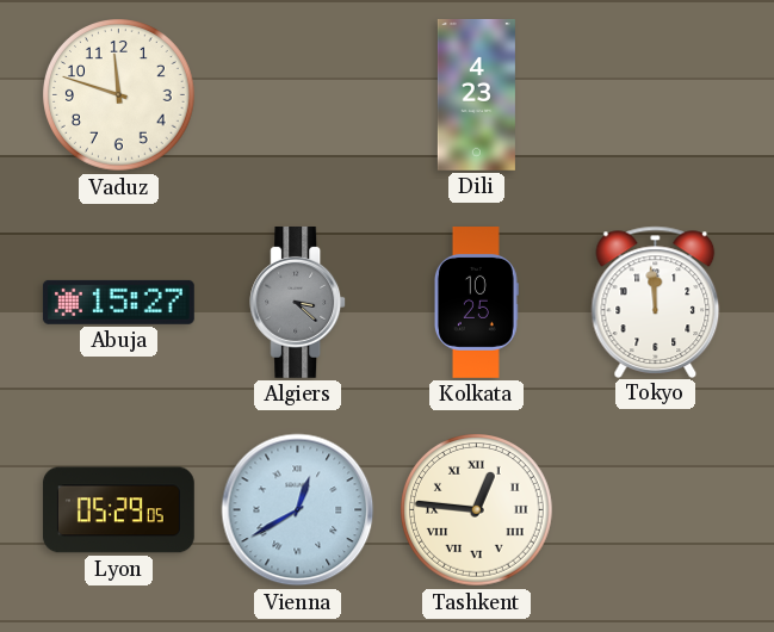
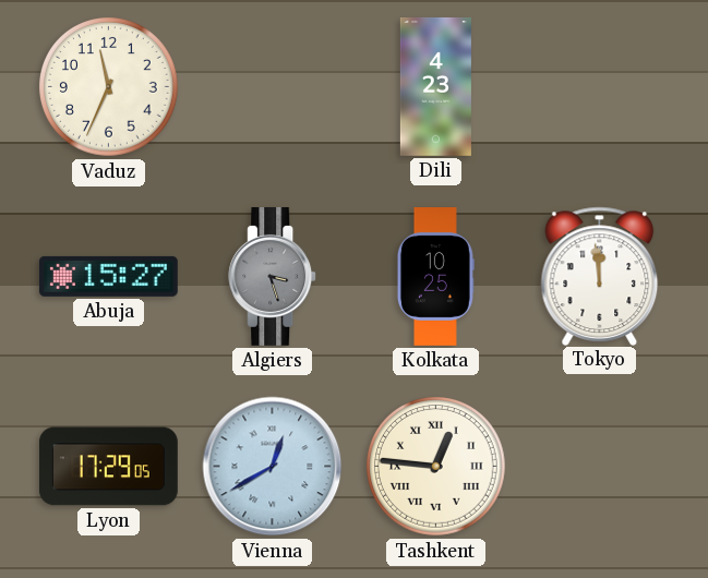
Vaduz: 11:48 -> 11:34
Algiers: 3:22 -> 3:27
Lyon: 05:29 -> 17:29
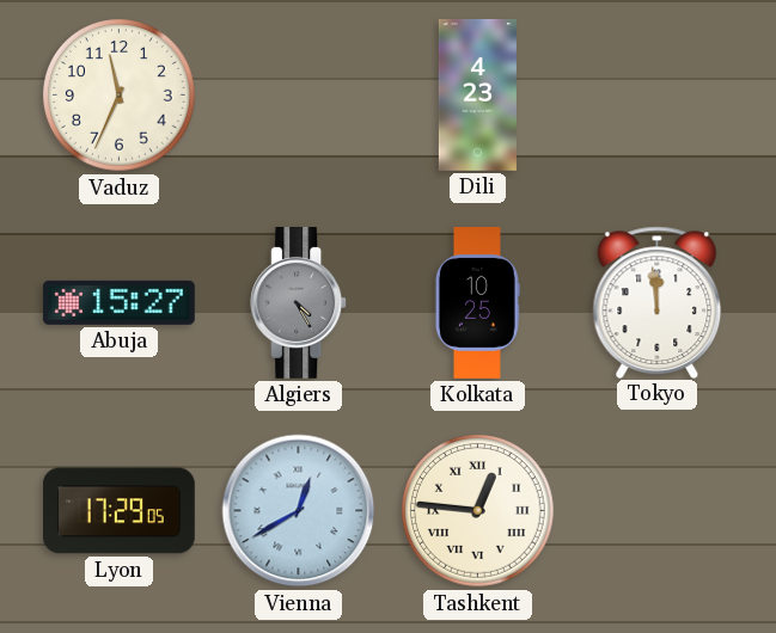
Algiers: 3:27 -> 4:25
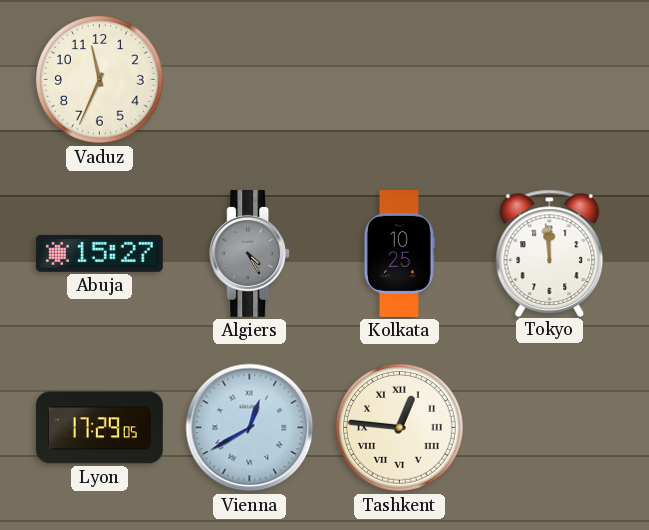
Dili: 4:23 -> none
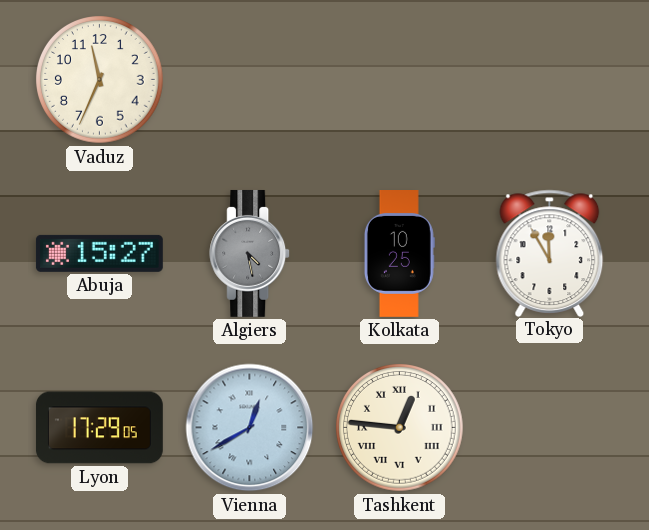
Algiers: 4:25 -> 4:28
Tokyo: 11:59 -> 11:55
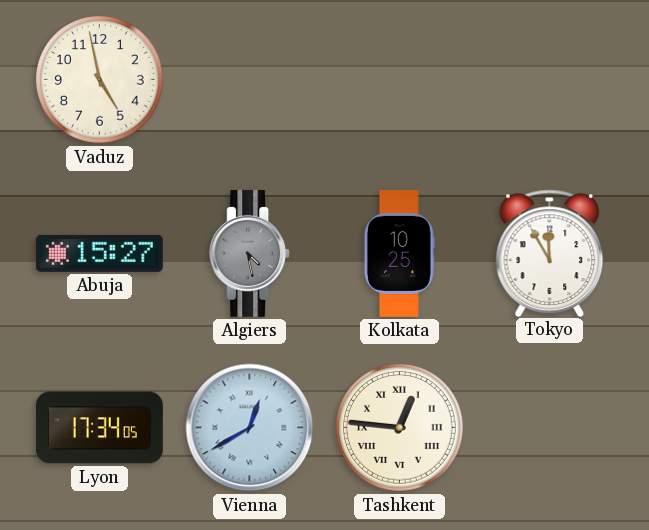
Vaduz: 11:34 -> 4:58
Lyon: 17:29 -> 17:34
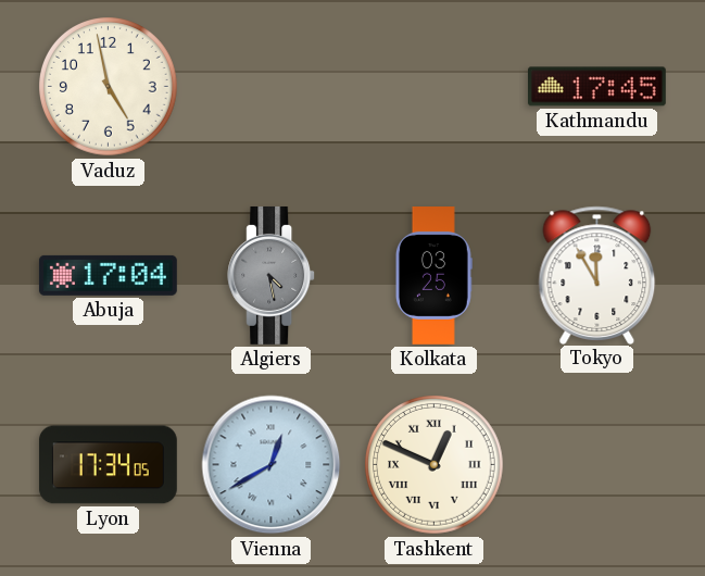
Kathmandu: none -> 17:45
Abuja: 15:27 -> 17:04
Kolkata: 10:25 -> 03:25
Tashkent: 12:46 -> 12:49
